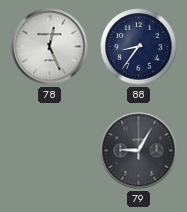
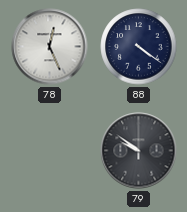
88: 8:36 -> 4:21
79: 9:05 -> 9:51
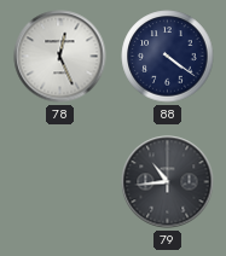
79: 9:51 -> 10:44
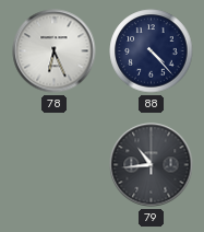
78: 12:26 -> 6:26
88: 4:21 -> 4:23
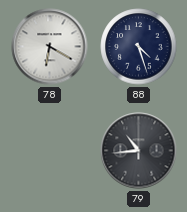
78: 6:26 -> 6:20
88: 4:23 -> 4:27
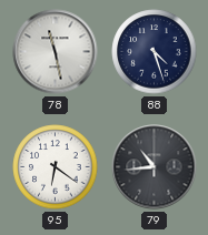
78: 6:20 -> 11:28
95: none -> 6:21
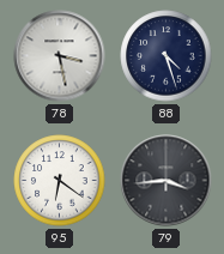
78: 11:28 -> 3:28
79: 10:44 -> 3:44
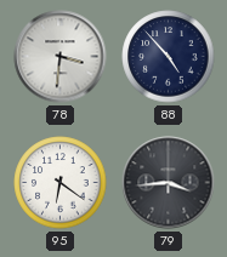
78: 3:28 -> 3:31
88: 4:27 -> 4:53
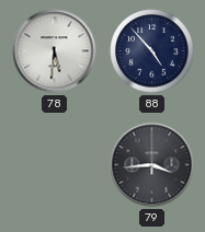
78: 3:31 -> 5:31
95: 6:21 -> none
